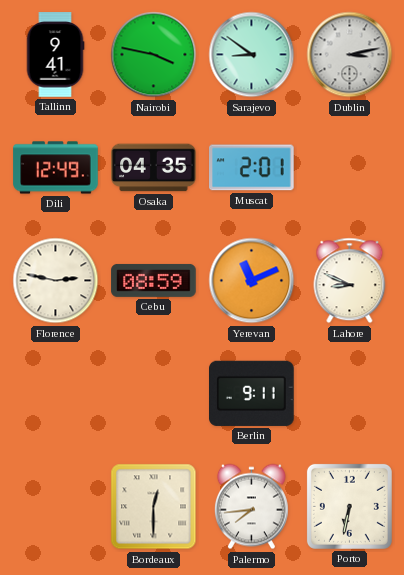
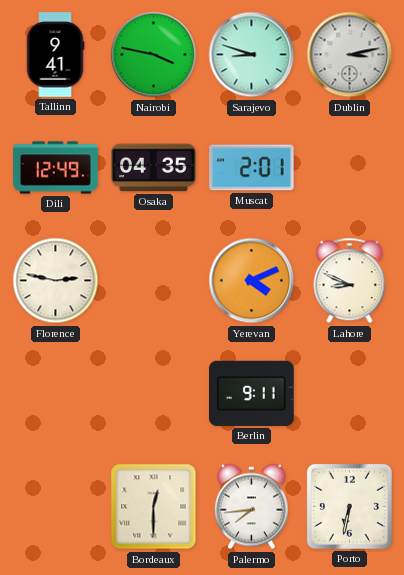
Sarajevo: 8:51 -> 8:48
Cebu: 08:59 -> none
Yerevan: 11:11 -> 4:11
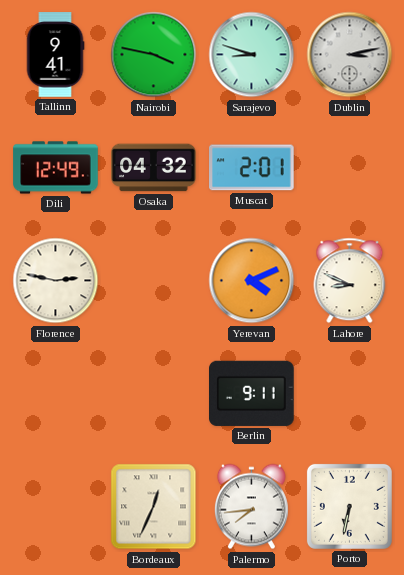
Osaka: 04:35 -> 04:32
Bordeaux: 12:30 -> 12:34
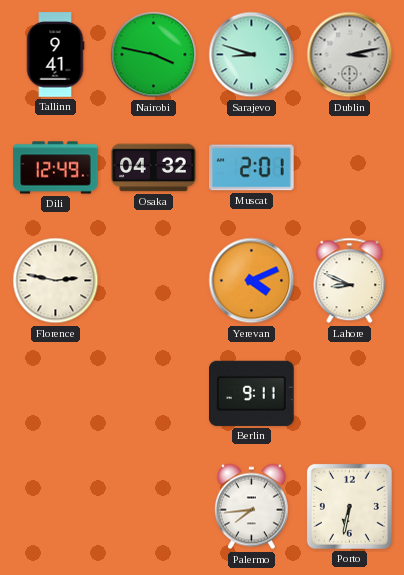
Bordeaux: 12:34 -> none
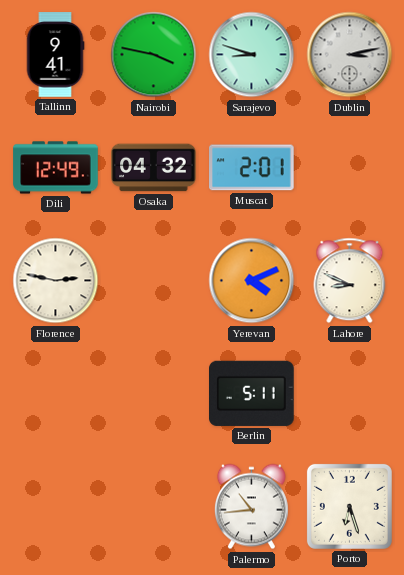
Berlin: 9:11 -> 5:11
Palermo: 7:44 -> 10:44
Porto: 6:32 -> 6:27
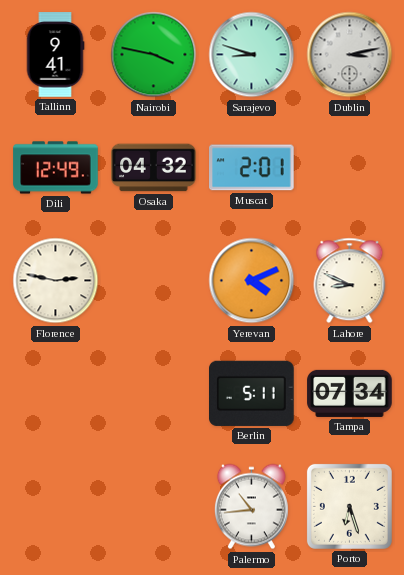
Tampa: none -> 07:34
